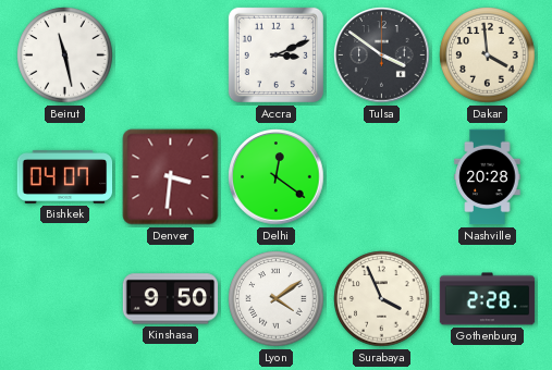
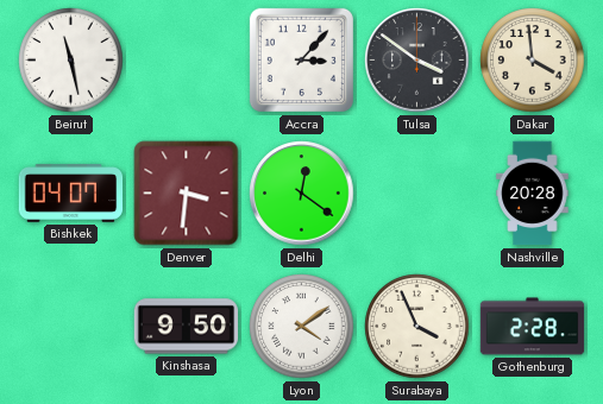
Accra: 3:11 -> 3:07
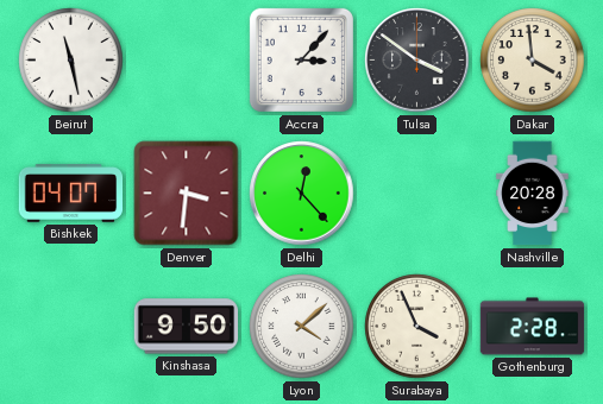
Delhi: 12:21 -> 12:23
Lyon: 4:09 -> 4:08
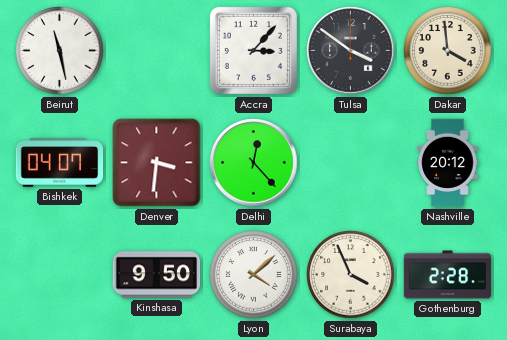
Nashville: 20:28 -> 20:12
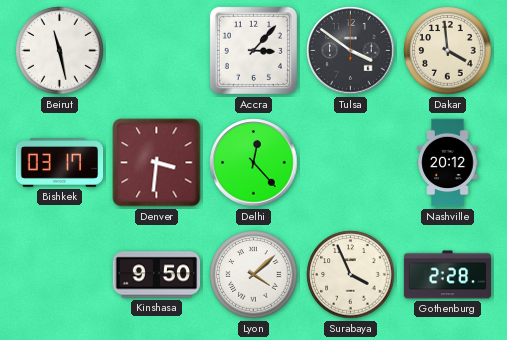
Bishkek: 04:07 -> 03:17
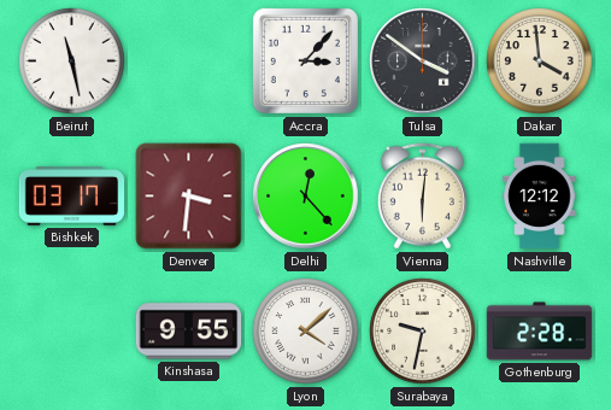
Vienna: none -> 6:01
Nashville: 20:12 -> 12:12
Kinshasa: 9:50 -> 9:55
Surabaya: 3:56 -> 9:32
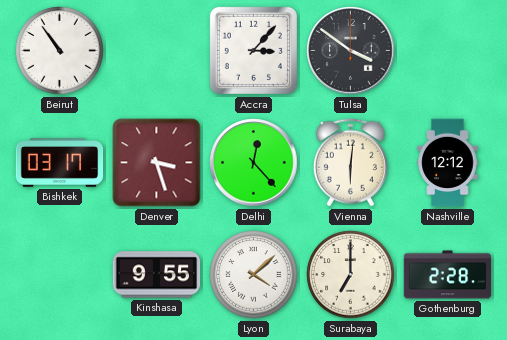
Beirut: 11:28 -> 10:54
Dakar: 3:59 -> none
Denver: 3:31 -> 3:27
Surabaya: 9:32 -> 7:00
